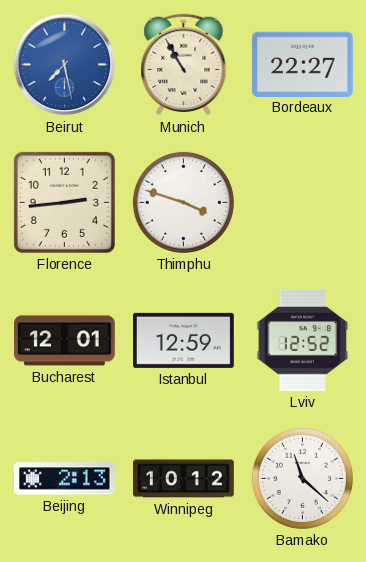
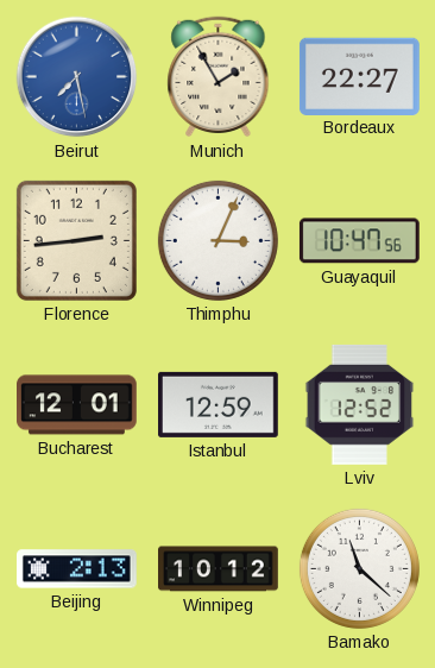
Munich: 10:55 -> 1:55
Thimphu: 3:48 -> 3:04
Guayaquil: none -> 10:47
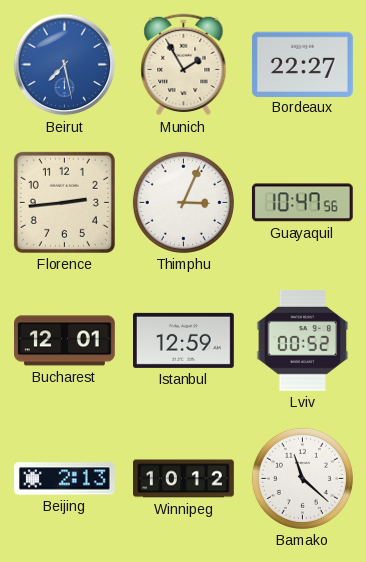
Lviv: 12:52 -> 00:52
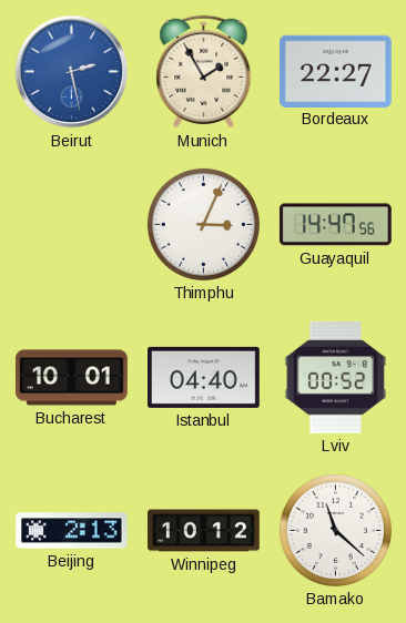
Beirut: 7:28 -> 2:28
Florence: 2:44 -> none
Guayaquil: 10:47 -> 14:47
Bucharest: 12:01 -> 10:01
Istanbul: 12:59 -> 04:40
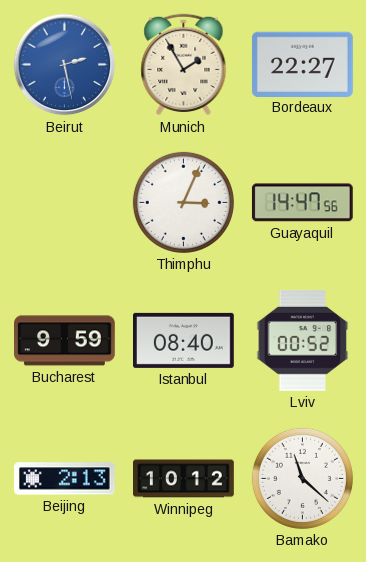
Bucharest: 10:01 -> 9:59
Istanbul: 04:40 -> 08:40
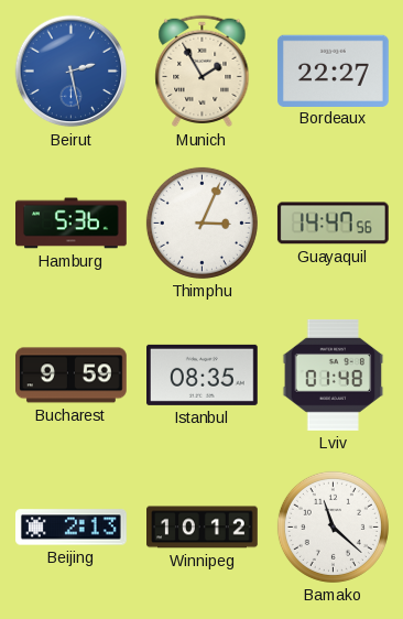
Hamburg: none -> 5:36
Istanbul: 08:40 -> 08:35
Lviv: 00:52 -> 01:48
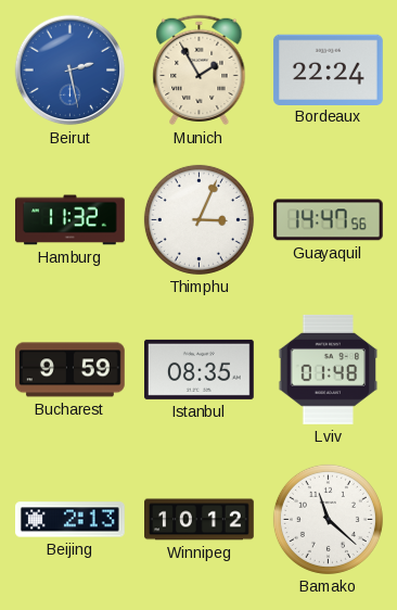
Bordeaux: 22:27 -> 22:24
Hamburg: 5:36 -> 11:32
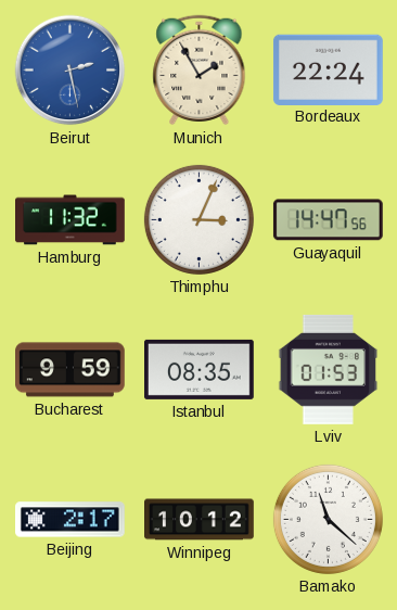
Lviv: 01:48 -> 01:53
Beijing: 2:13 -> 2:17
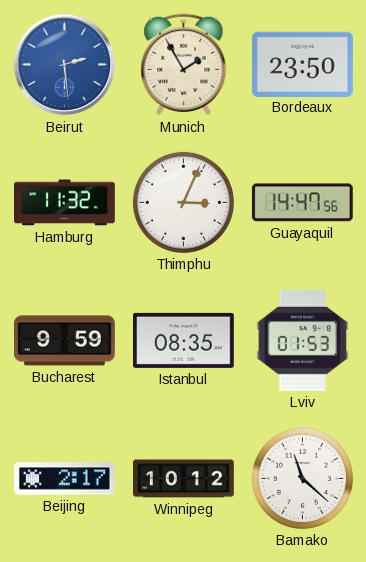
Beirut: 2:28 -> 2:29
Bordeaux: 22:24 -> 23:50
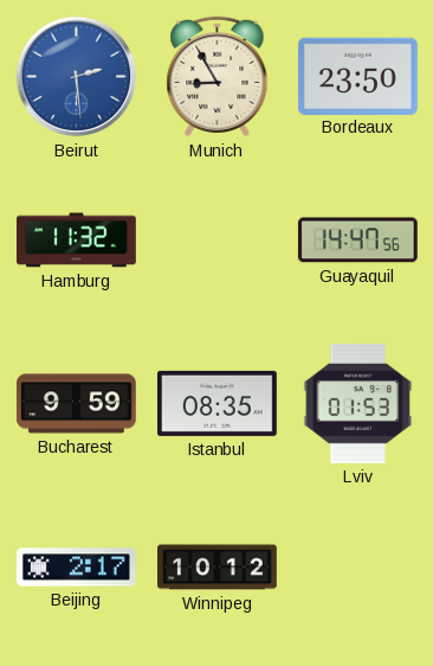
Munich: 1:55 -> 8:55
Thimphu: 3:04 -> none
Bamako: 11:22 -> none
